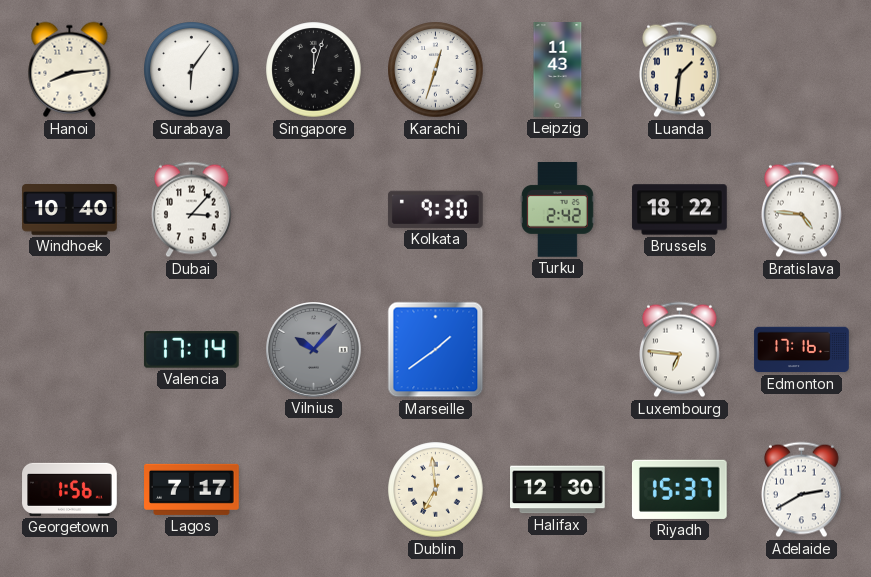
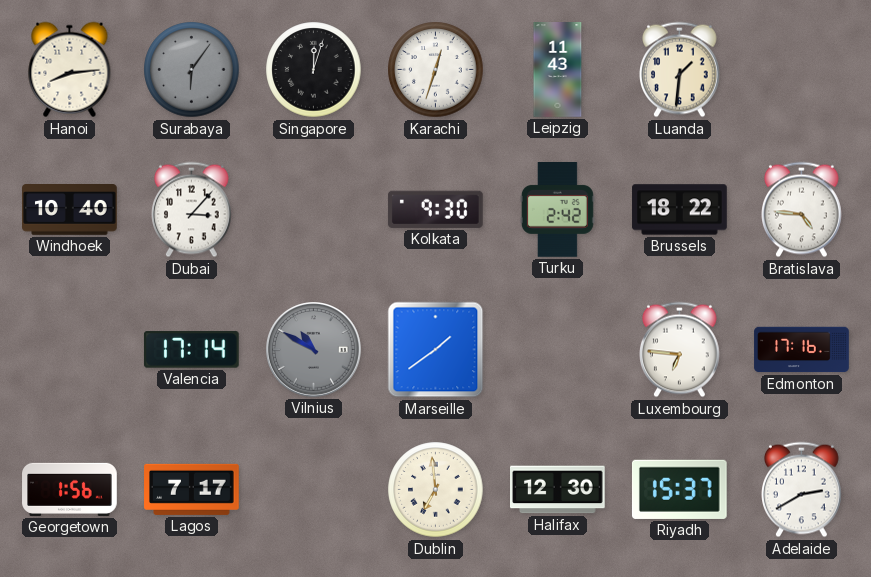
Surabaya dial: white -> grey
Vilnius: 10:07 -> 10:50
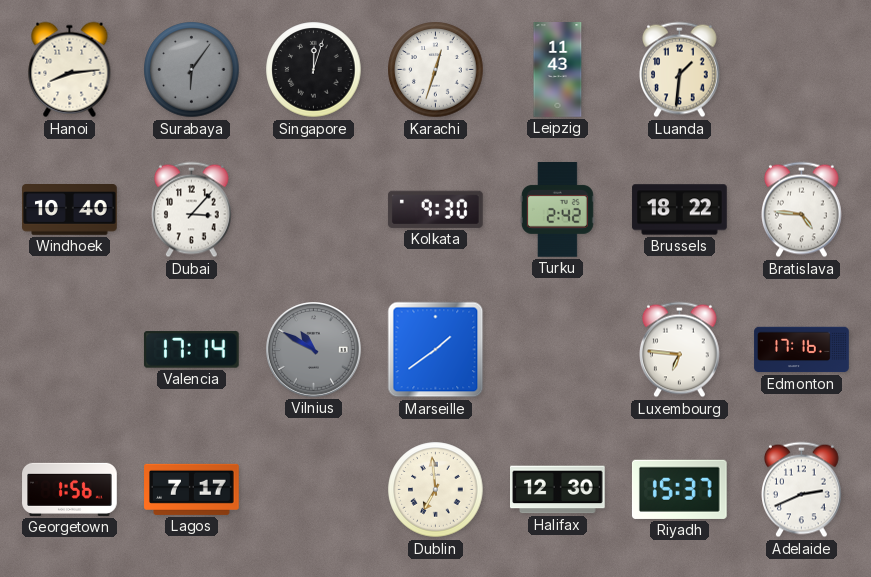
Adelaide: 2:40 -> 2:41
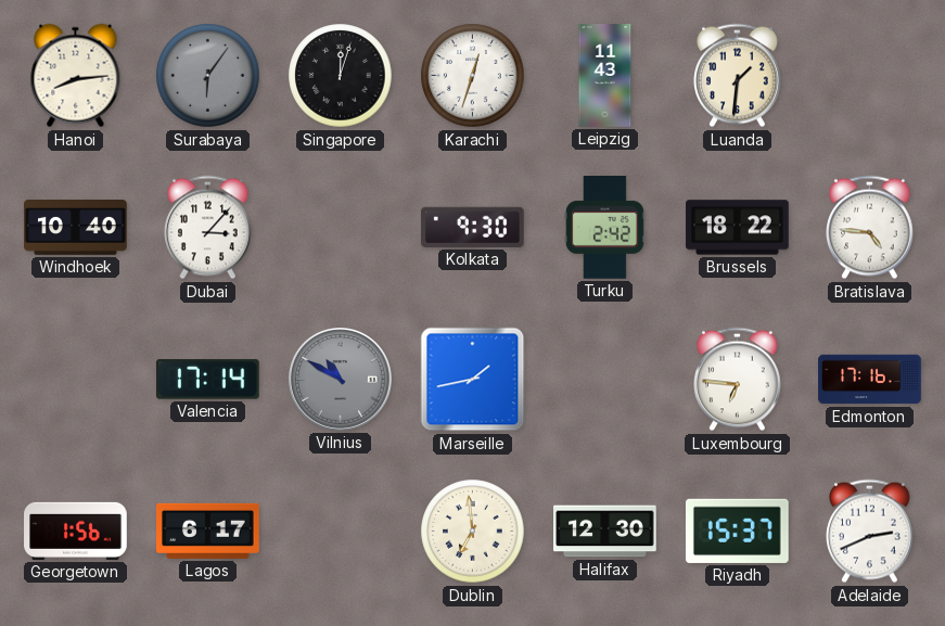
Marseille: 1:39 -> 1:43
Lagos: 7:17 -> 6:17
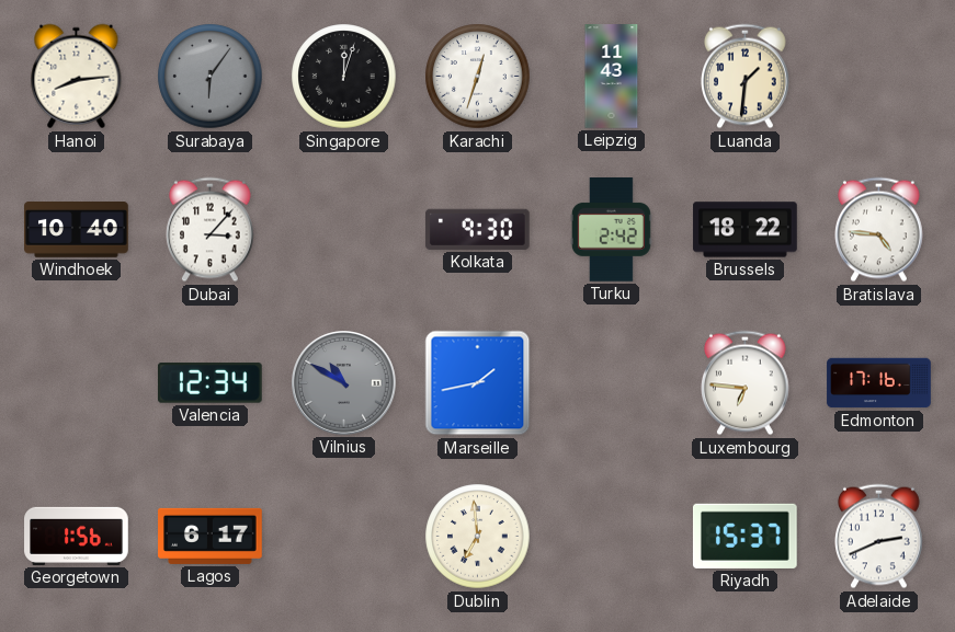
Valencia: 17:14 -> 12:34
Halifax: 12:30 -> none
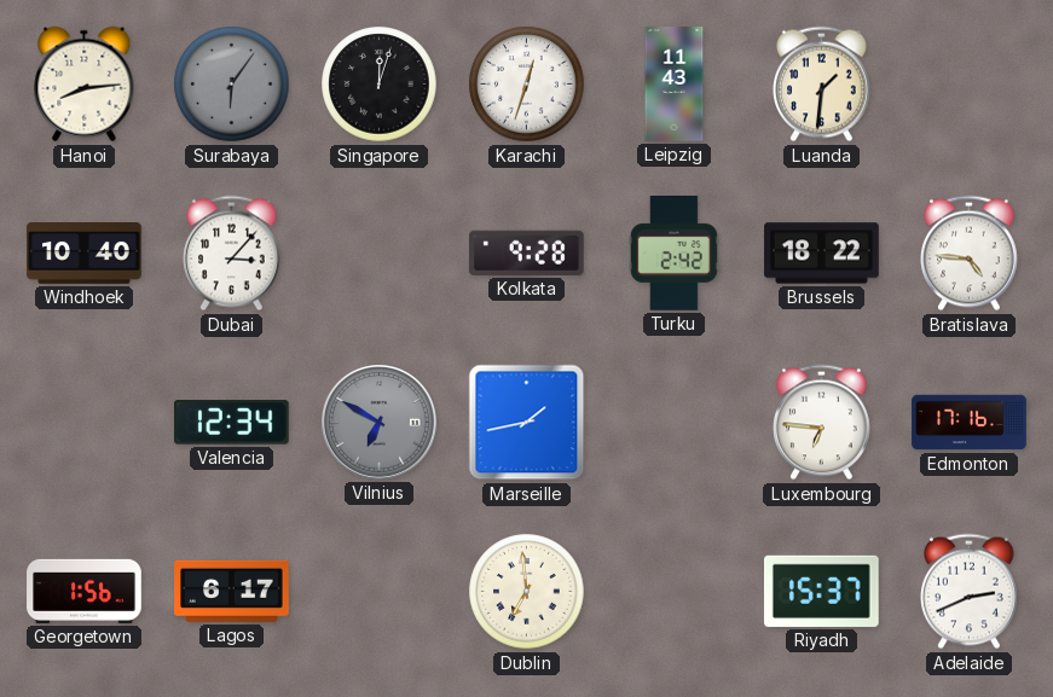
Kolkata: 9:30 -> 9:28
Vilnius: 10:50 -> 6:50
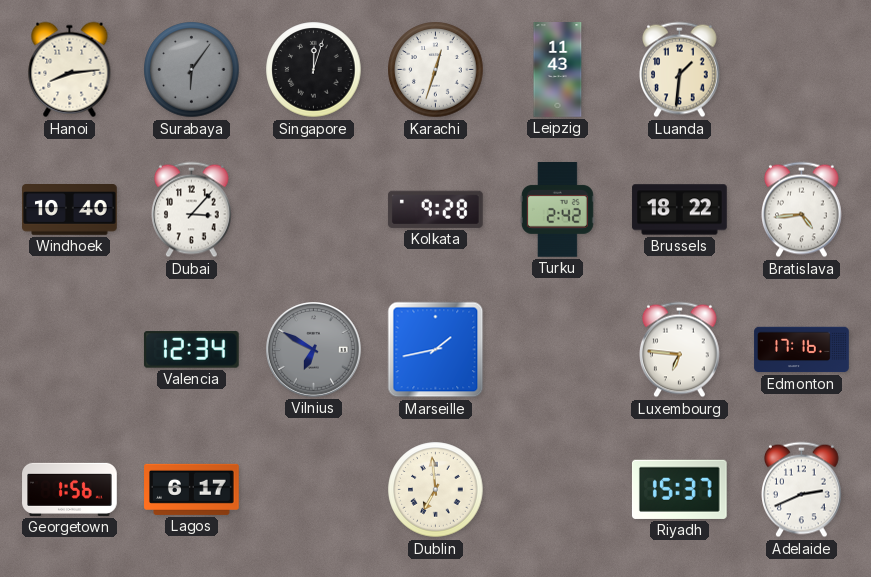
Bratislava: 4:46 -> 4:44
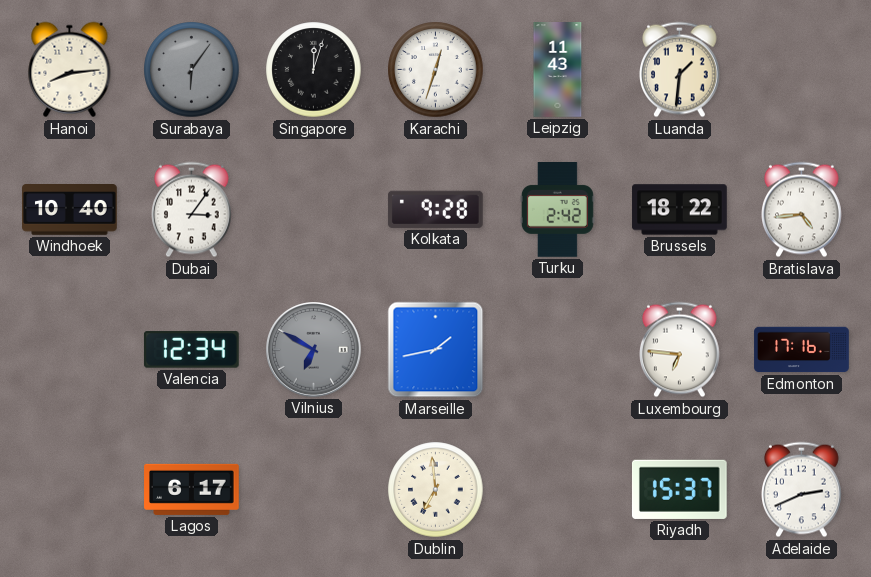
Dubai: 3:07 -> 3:06
Georgetown: 1:56 -> none
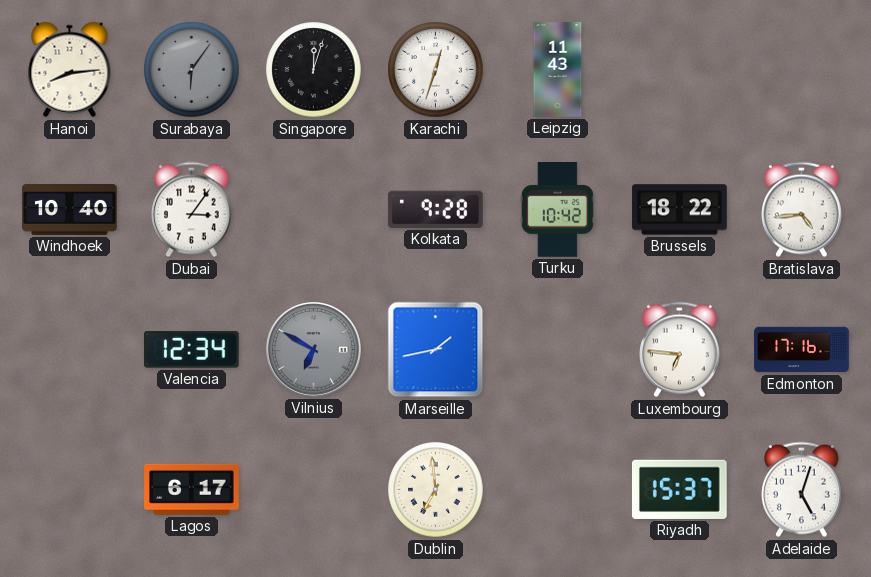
Luanda: 1:31 -> none
Turku: 2:42 -> 10:42
Adelaide: 2:41 -> 5:03
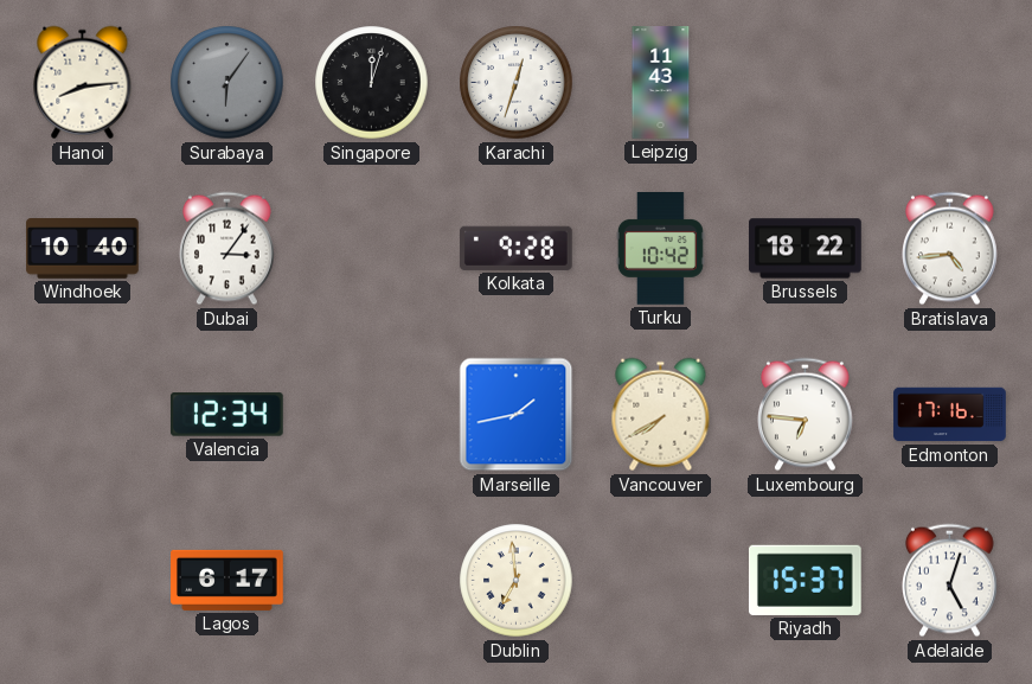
Vilnius: 6:50 -> none
Vancouver: none -> 7:40
